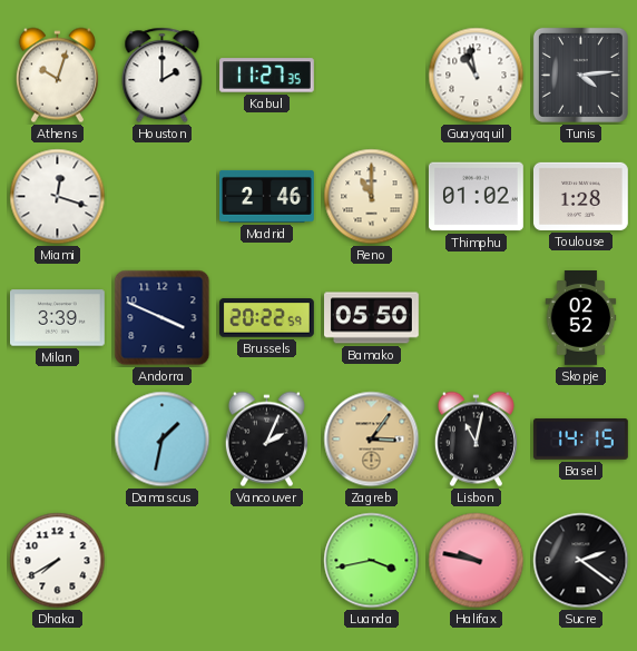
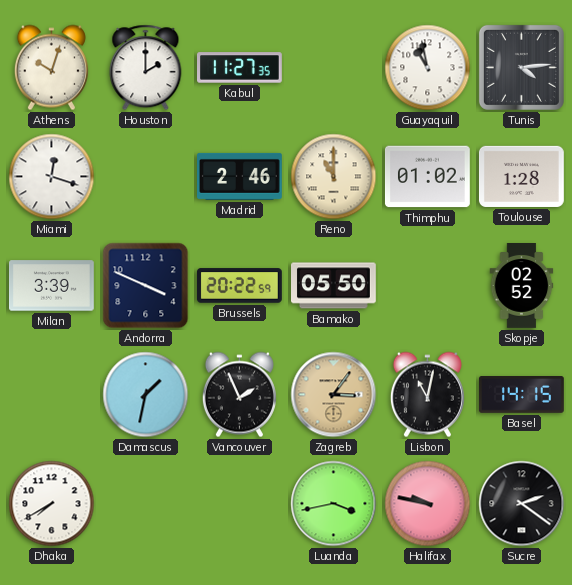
Vancouver: 2:04 -> 1:56
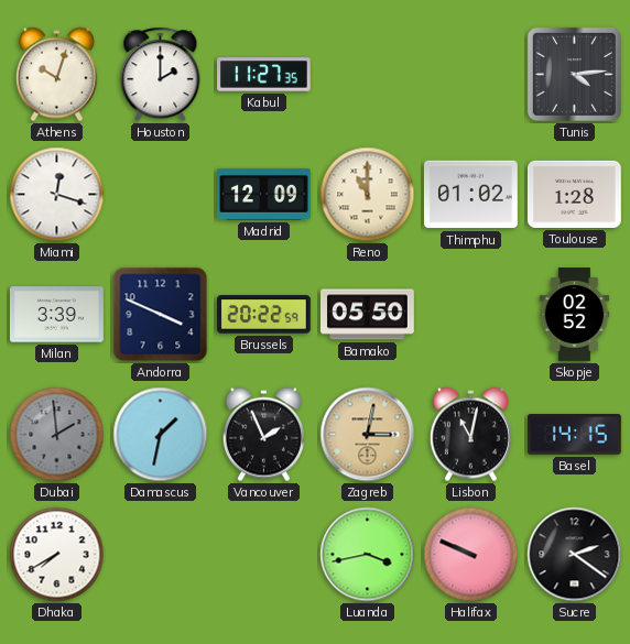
Guayaquil: 10:58 -> none
Madrid: 2:46 -> 12:09
Dubai: none -> 1:59
Zagreb: 3:06 -> 3:02
Halifax: 9:47 -> 9:49
